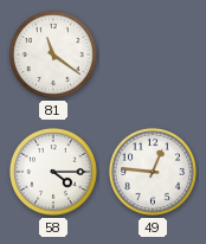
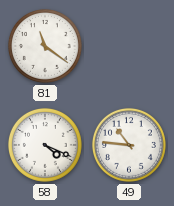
58: 4:15 -> 4:19
49: 12:46 -> 10:46
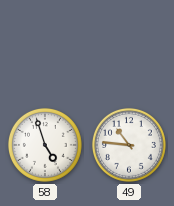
81: 11:21 -> none
58: 4:19 -> 4:57
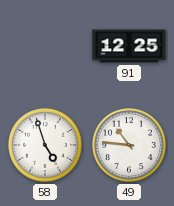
91: none -> 12:25
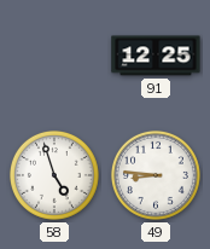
49: 10:46 -> 8:46
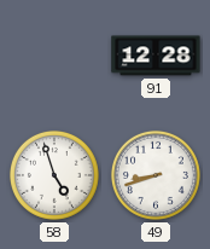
91: 12:25 -> 12:28
49: 8:46 -> 8:42
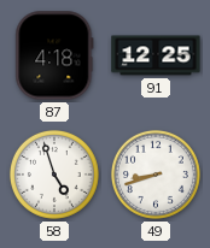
87: none -> 4:18
91: 12:28 -> 12:25
